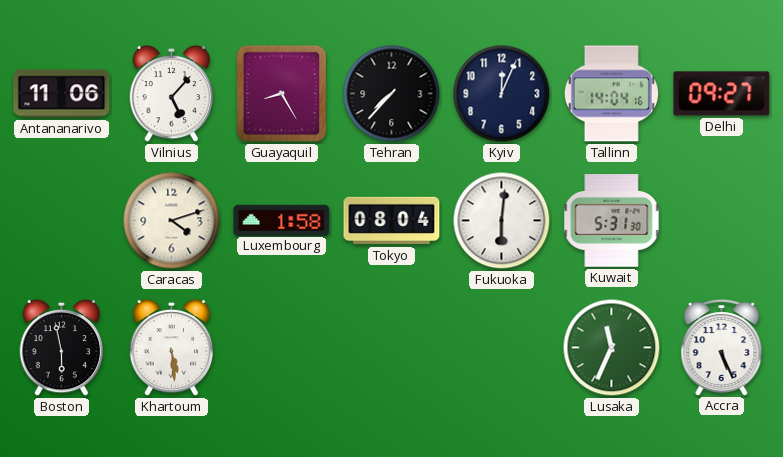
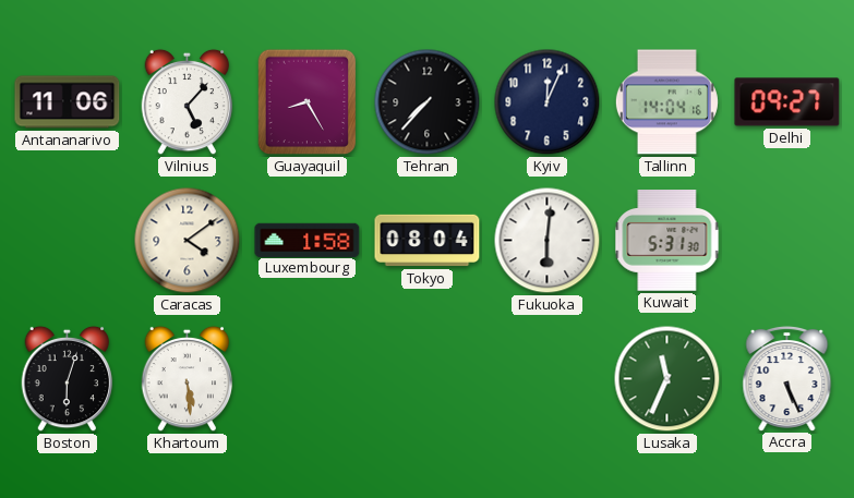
Caracas: 4:12 -> 4:09
Boston: 5:58 -> 6:03
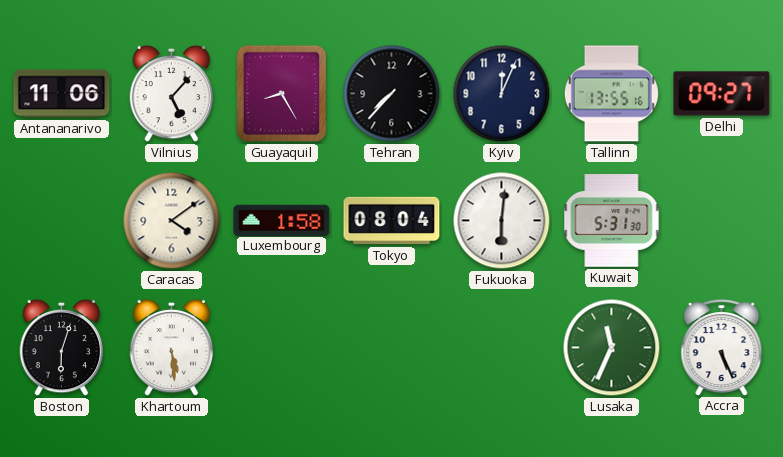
Tallinn: 14:04 -> 13:55
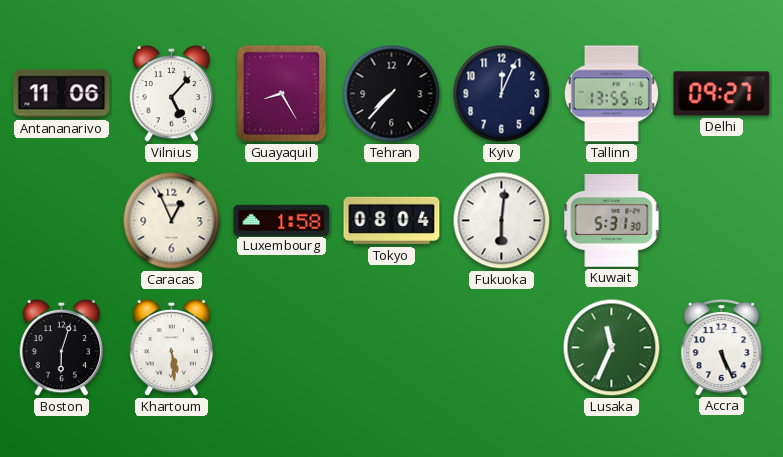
Caracas: 4:09 -> 12:56
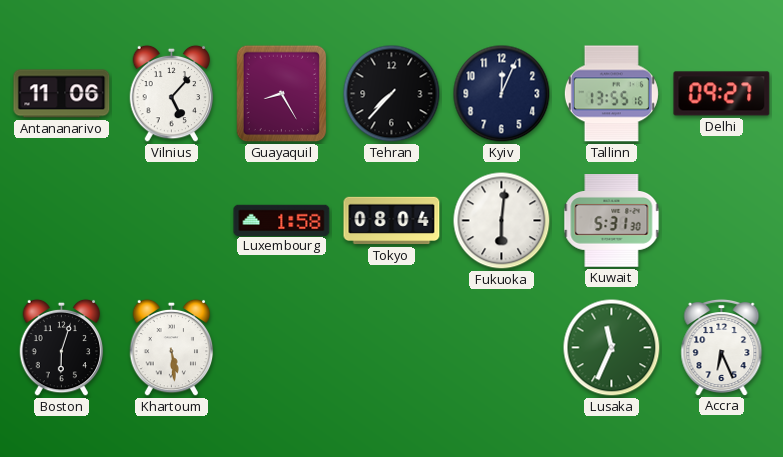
Caracas: 12:56 -> none
Accra: 5:26 -> 6:26
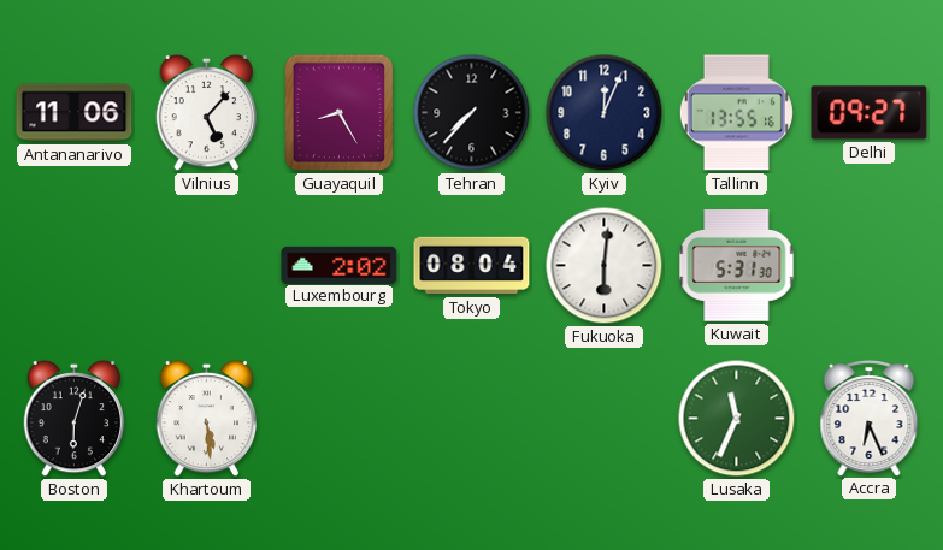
Luxembourg: 1:58 -> 2:02
